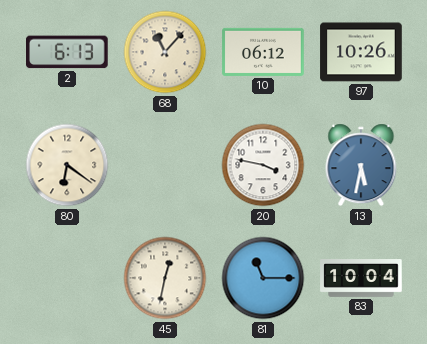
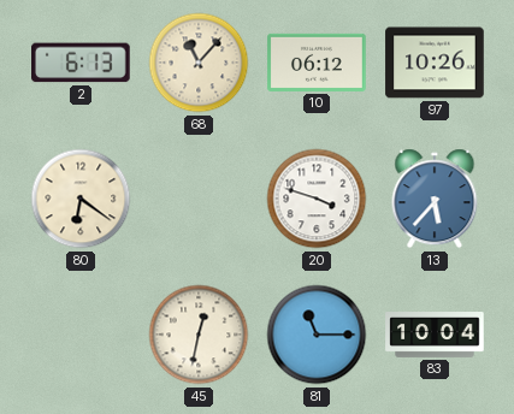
20: 3:47 -> 3:48
13: 5:32 -> 5:37
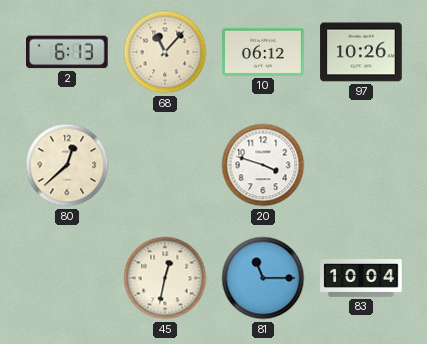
80: 6:21 -> 12:38
13: 5:37 -> none
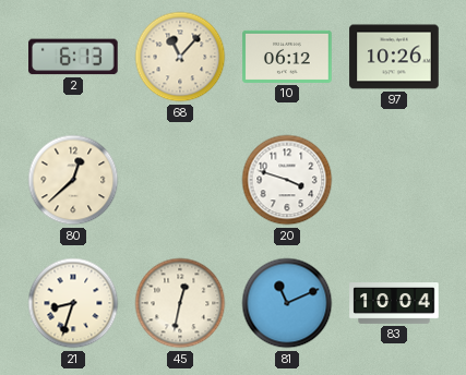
21: none -> 8:33
81: 11:15 -> 11:11
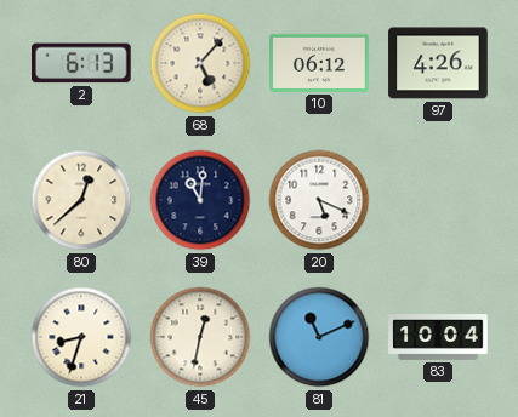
68: 11:07 -> 5:07
97: 10:26 -> 4:26
39: none -> 11:01
20: 3:48 -> 5:19
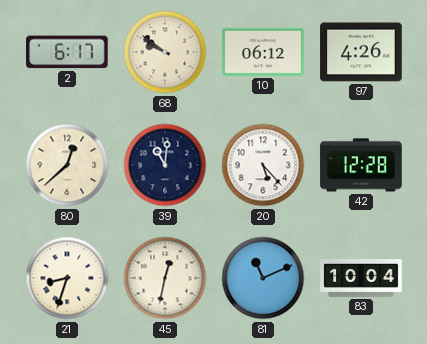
2: 6:13 -> 6:17
68: 5:07 -> 9:51
20: 5:19 -> 5:23
42: none -> 12:28
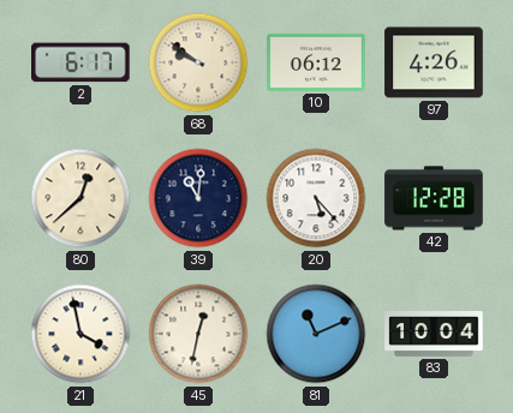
21: 8:33 -> 3:58
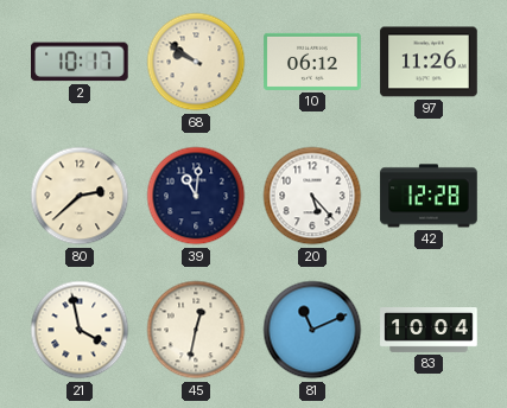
2: 6:17 -> 10:17
97: 4:26 -> 11:26
80: 12:38 -> 2:38
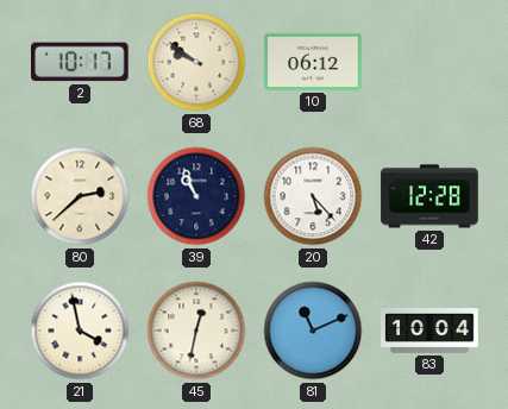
97: 11:26 -> none
39: 11:01 -> 10:56
